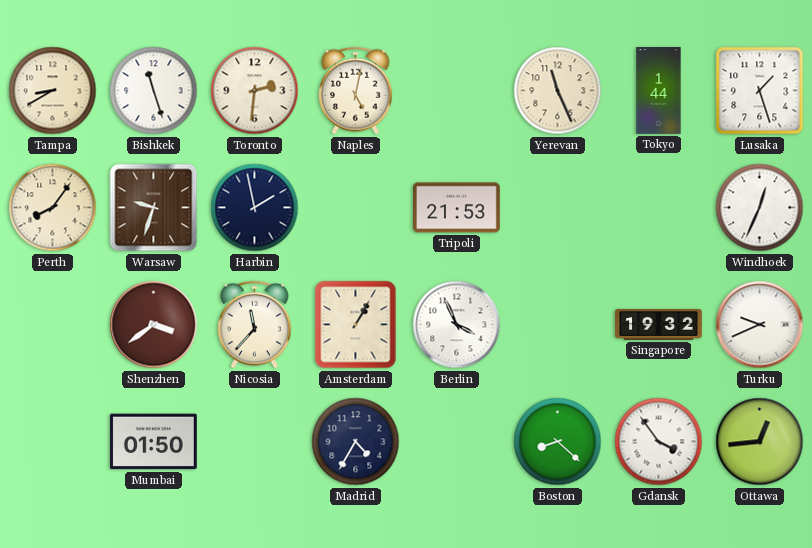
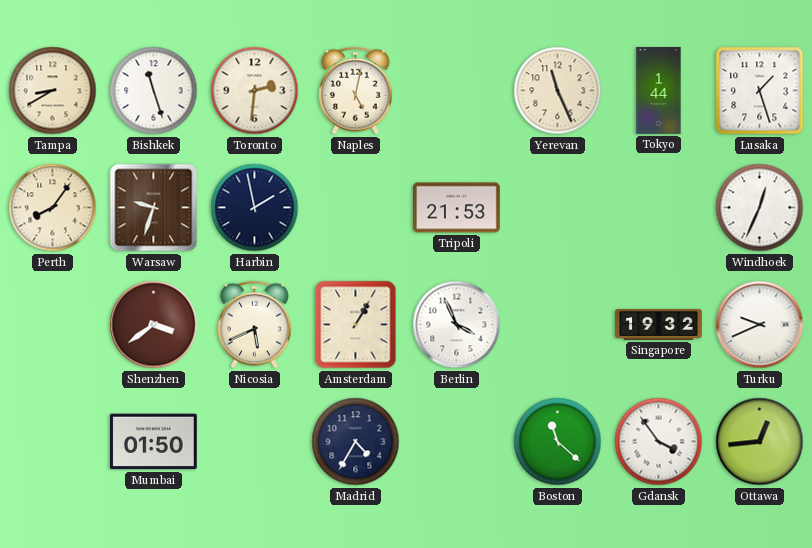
Nicosia: 11:37 -> 5:41
Boston: 8:22 -> 11:22
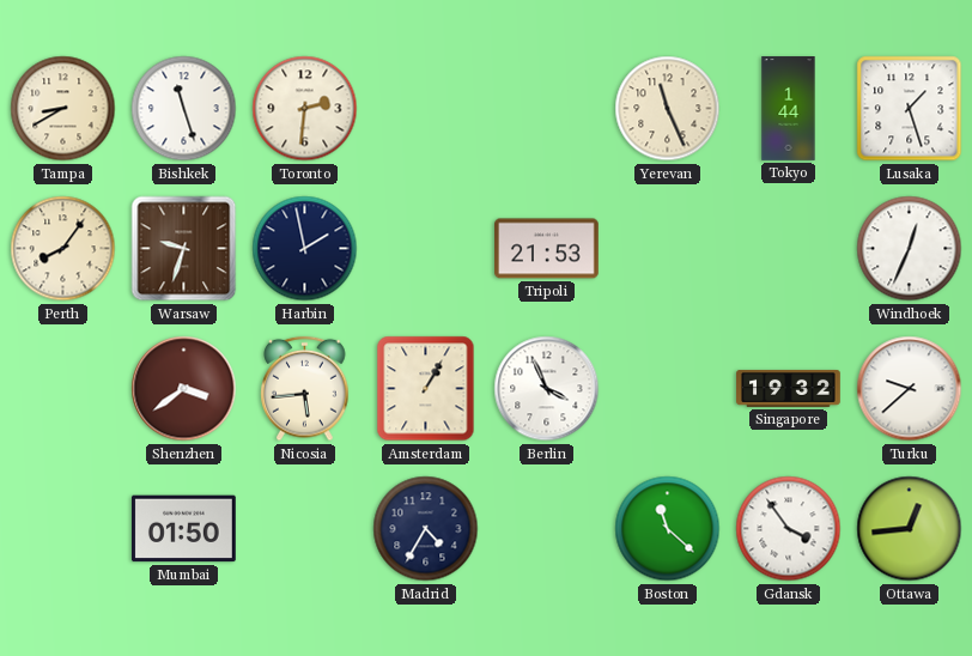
Naples: 5:02 -> none
Nicosia: 5:41 -> 5:44
Turku: 9:41 -> 9:38
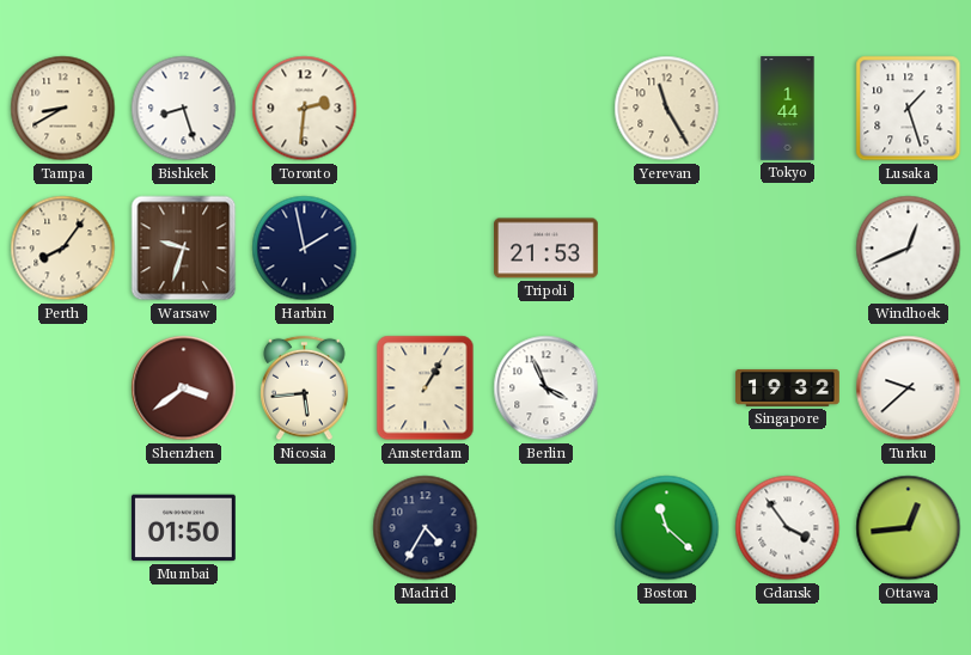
Bishkek: 11:27 -> 8:27
Yerevan: 11:26 -> 11:25
Windhoek: 12:34 -> 12:41
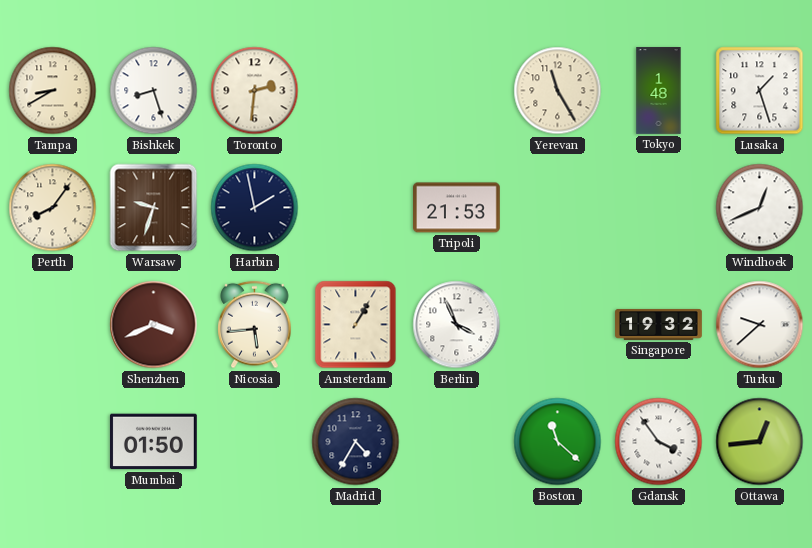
Tokyo: 1:44 -> 1:48
Shenzhen: 3:39 -> 3:41
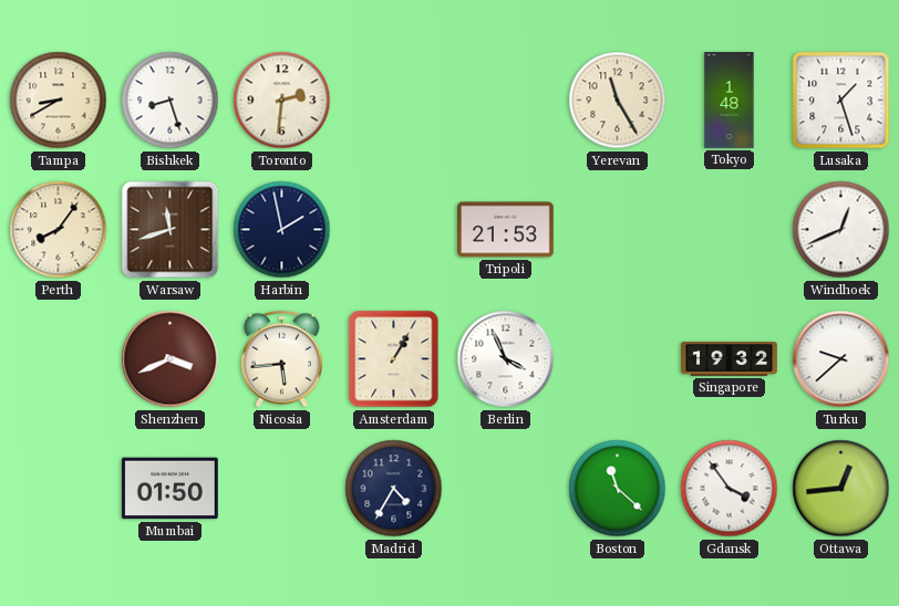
Warsaw: 9:33 -> 11:42
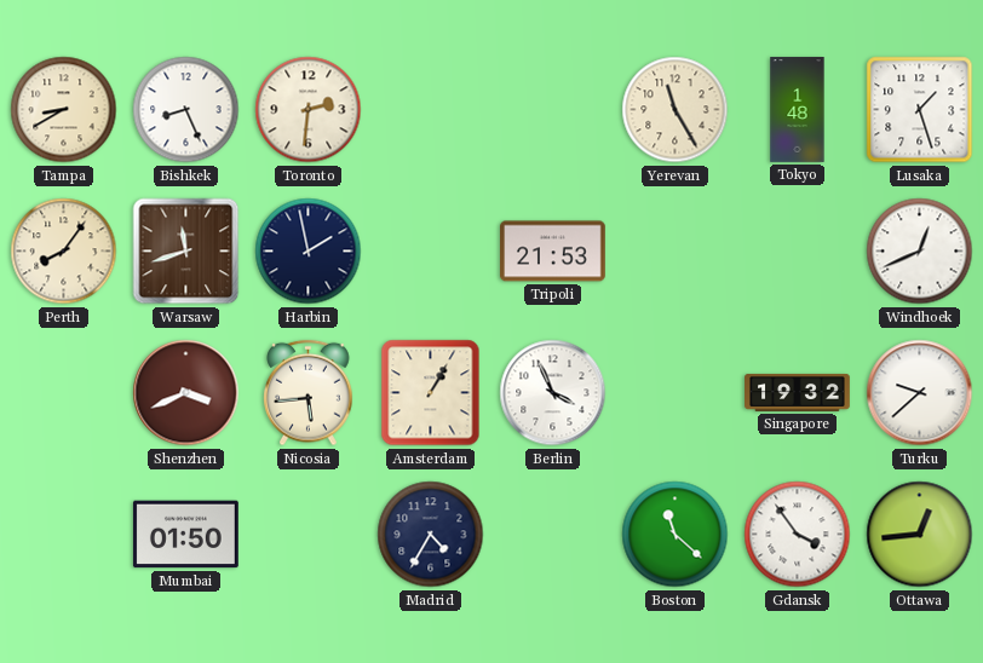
Bishkek: 8:27 -> 8:26
